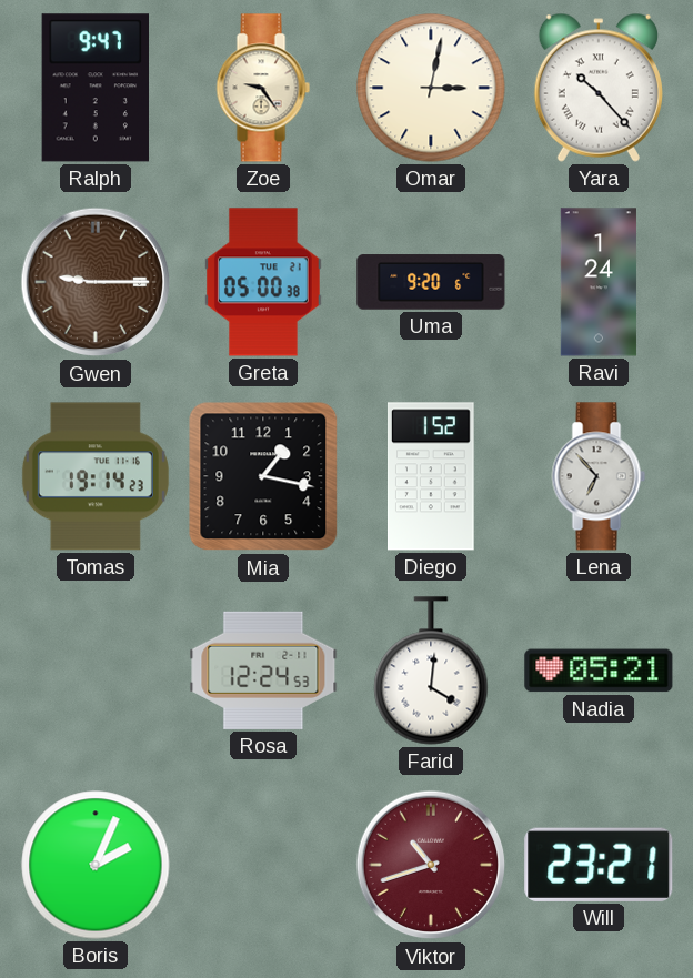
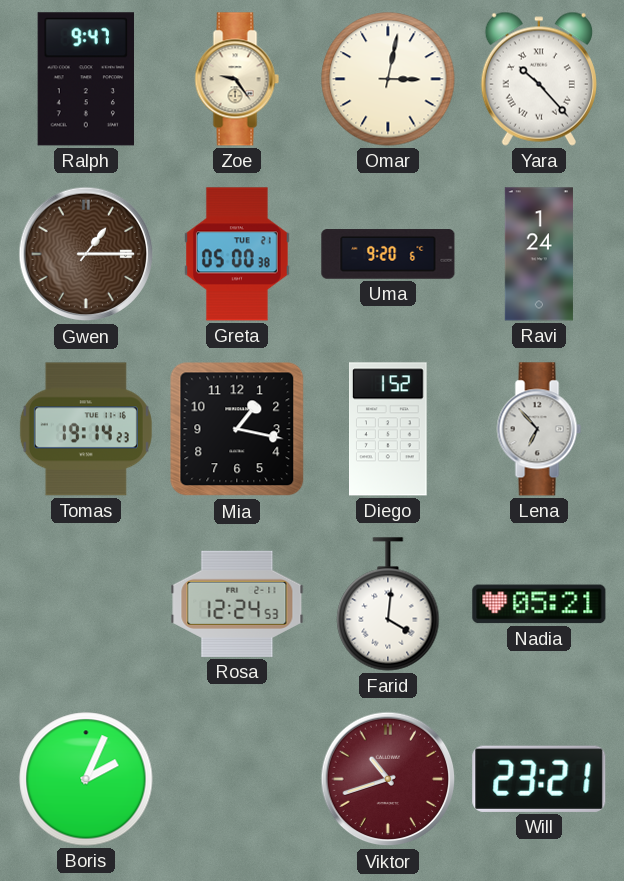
Gwen: 9:15 -> 1:15
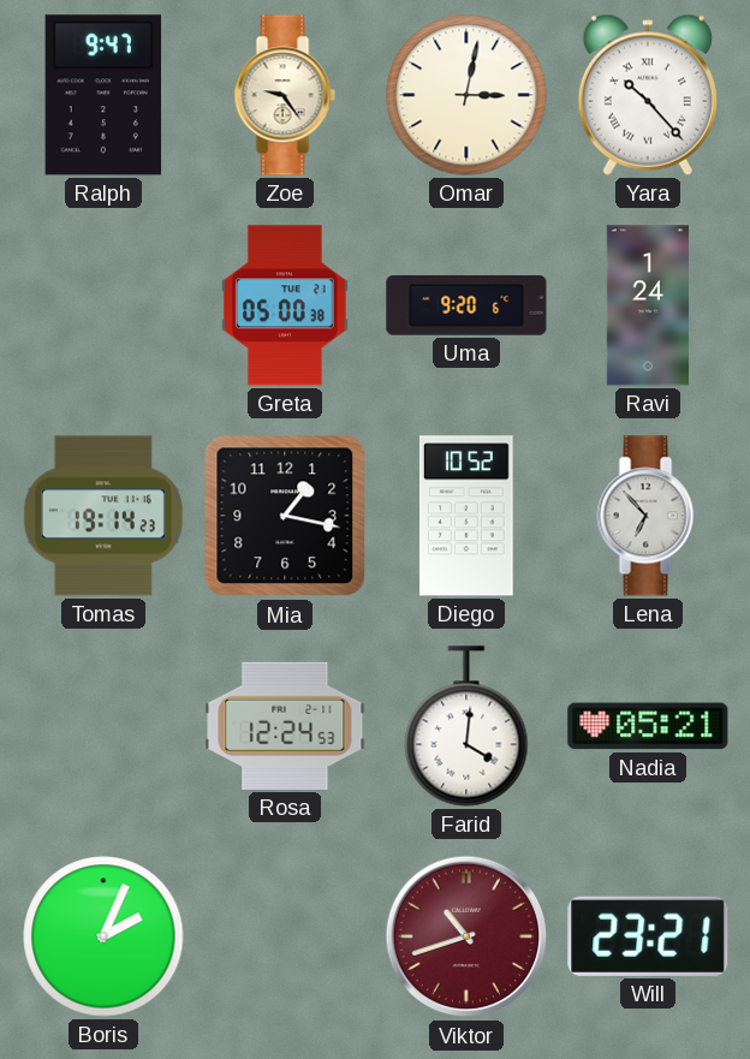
Gwen: 1:15 -> none
Diego: 1:52 -> 10:52
